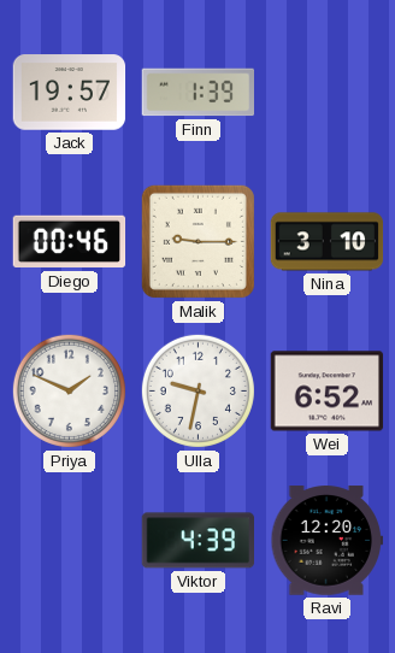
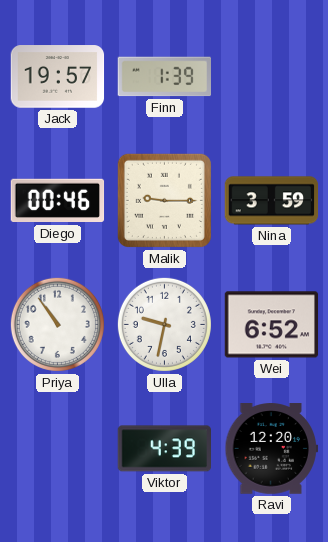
Nina: 3:10 -> 3:59
Priya: 1:49 -> 10:54
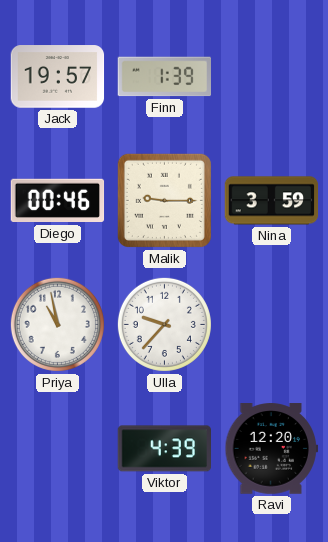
Priya: 10:54 -> 10:58
Ulla: 9:32 -> 9:37
Wei: 6:52 -> none
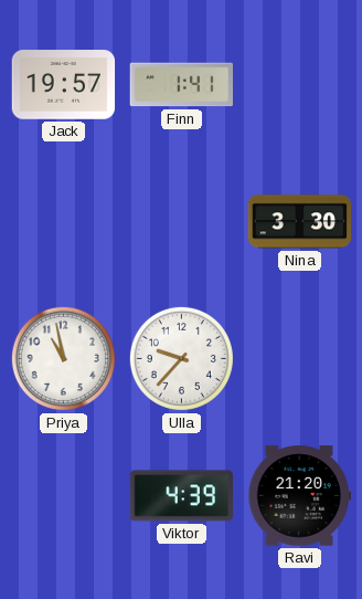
Finn: 1:39 -> 1:41
Diego: 00:46 -> none
Malik: 9:15 -> none
Nina: 3:59 -> 3:30
Ravi: 12:20 -> 21:20
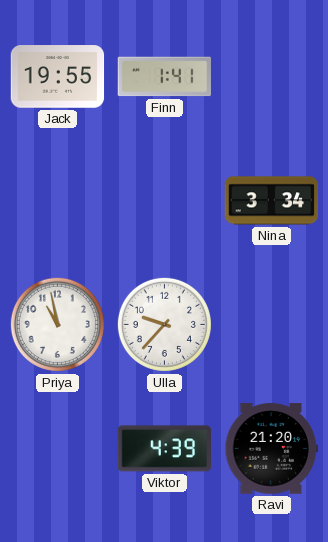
Jack: 19:57 -> 19:55
Nina: 3:30 -> 3:34
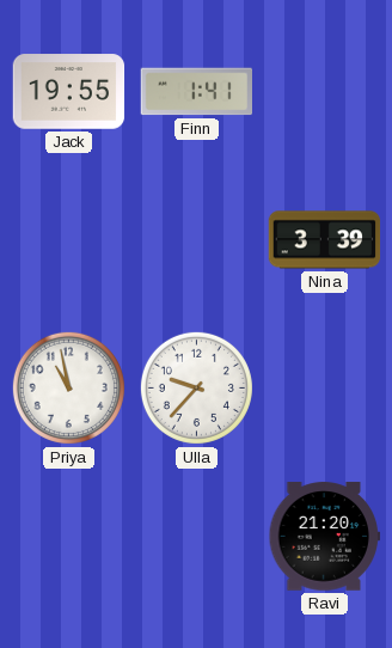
Nina: 3:34 -> 3:39
Viktor: 4:39 -> none
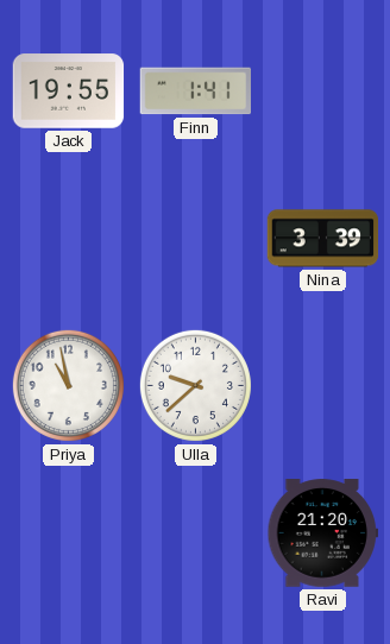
Ulla: 9:37 -> 9:38
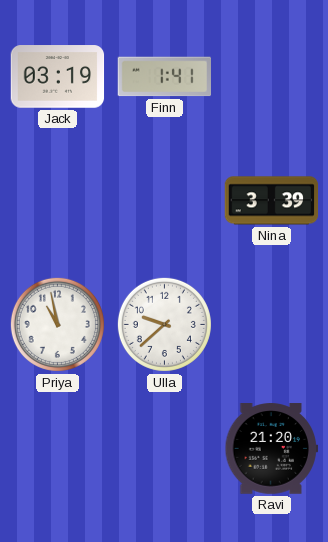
Jack: 19:55 -> 03:19
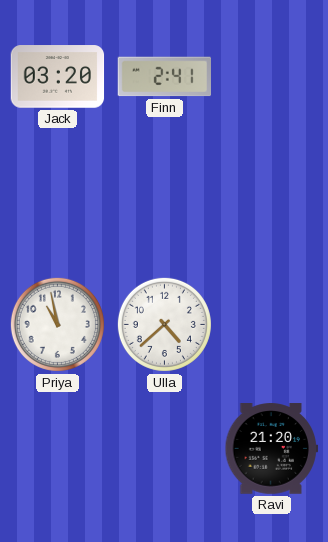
Jack: 03:19 -> 03:20
Finn: 1:41 -> 2:41
Nina: 3:39 -> none
Ulla: 9:38 -> 4:38
